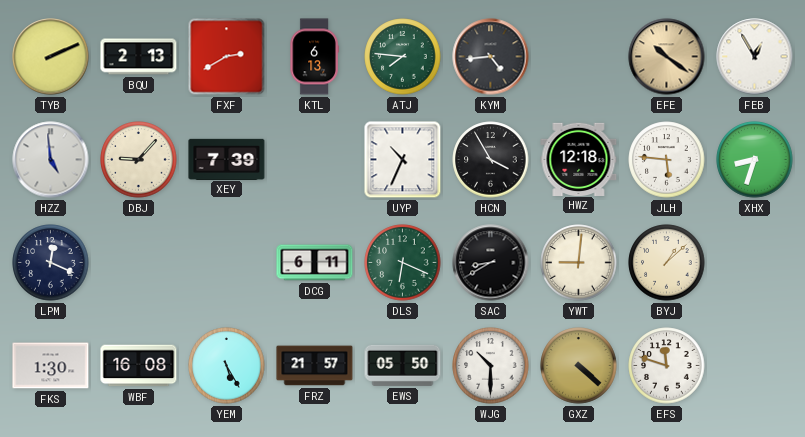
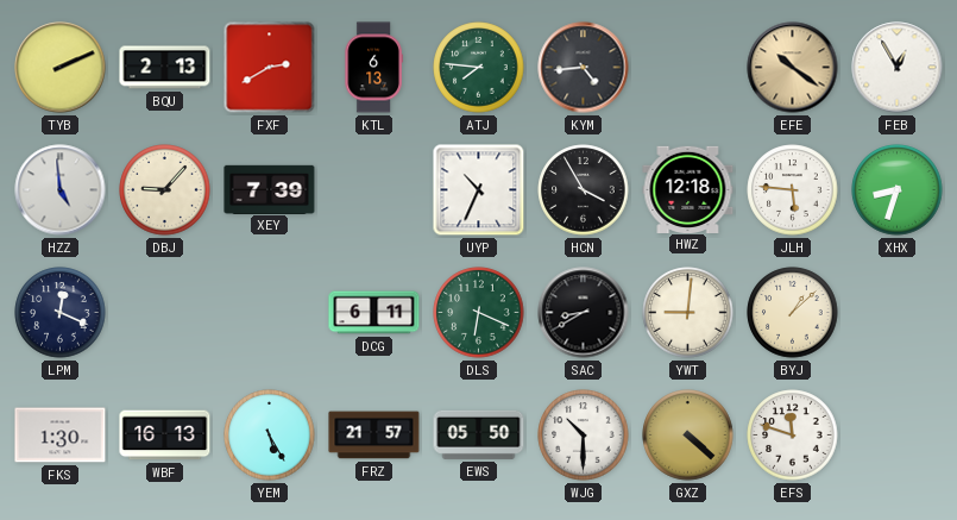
WBF: 16:08 -> 16:13
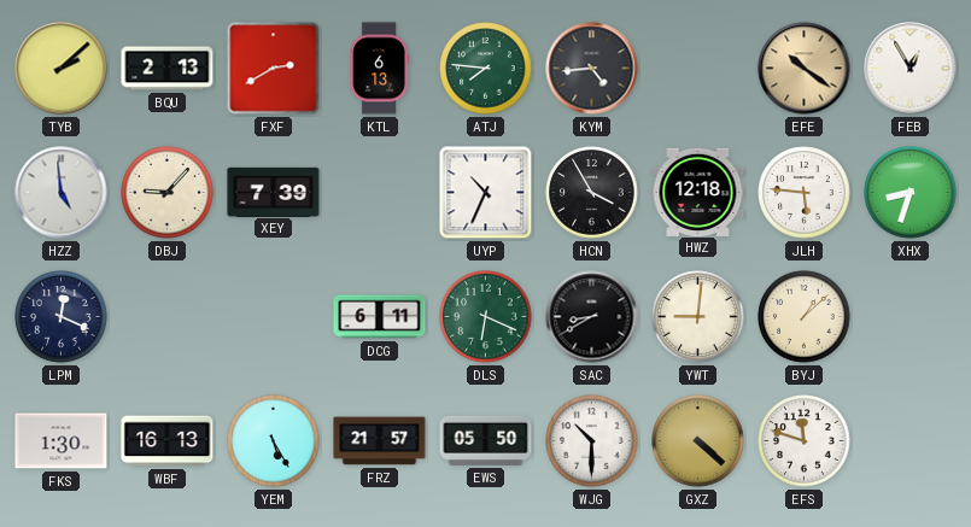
TYB: 2:11 -> 2:08
